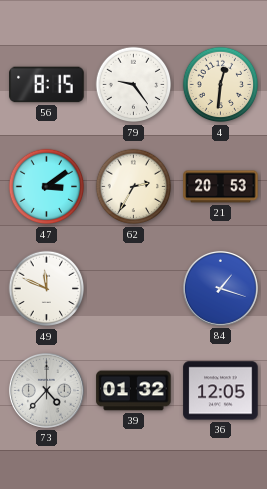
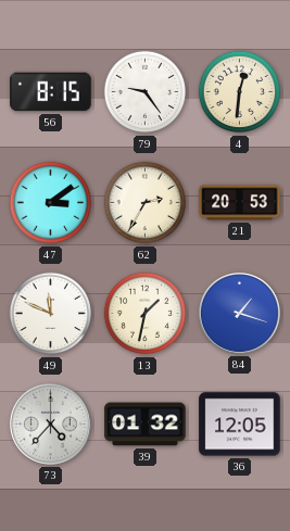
13: none -> 1:32
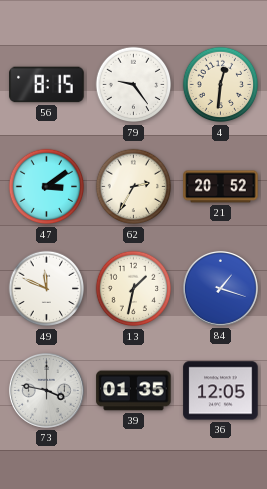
21: 20:53 -> 20:52
73: 4:37 -> 3:47
39: 01:32 -> 01:35
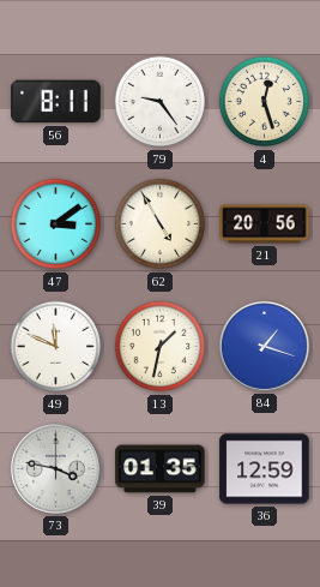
56: 8:15 -> 8:11
4: 12:31 -> 12:27
62: 2:35 -> 4:55
21: 20:52 -> 20:56
36: 12:05 -> 12:59
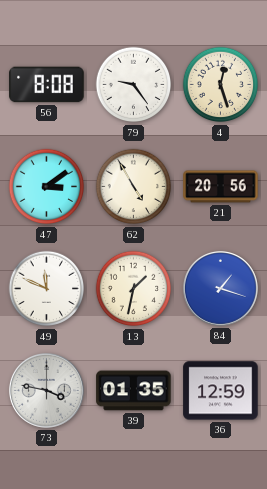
56: 8:11 -> 8:08
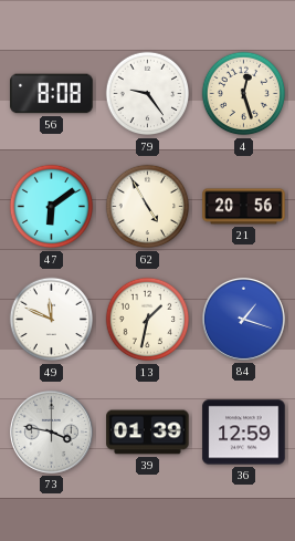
47: 3:09 -> 6:09
39: 01:35 -> 01:39
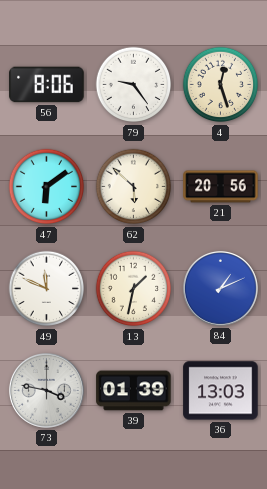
56: 8:08 -> 8:06
62: 4:55 -> 5:52
84: 1:18 -> 1:11
36: 12:59 -> 13:03
